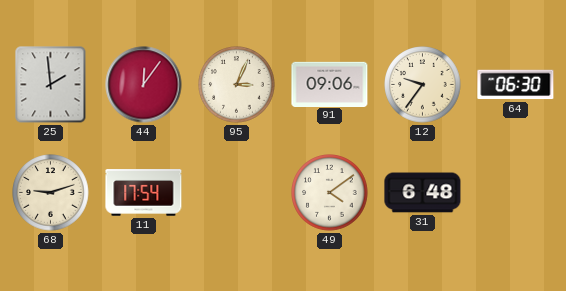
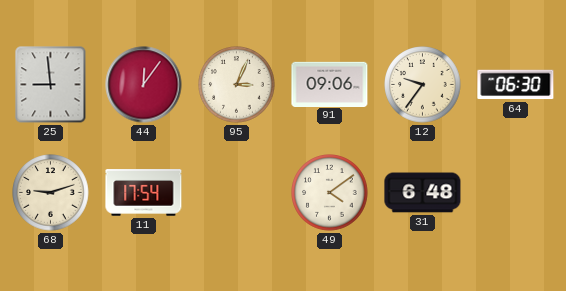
25: 1:59 -> 8:59
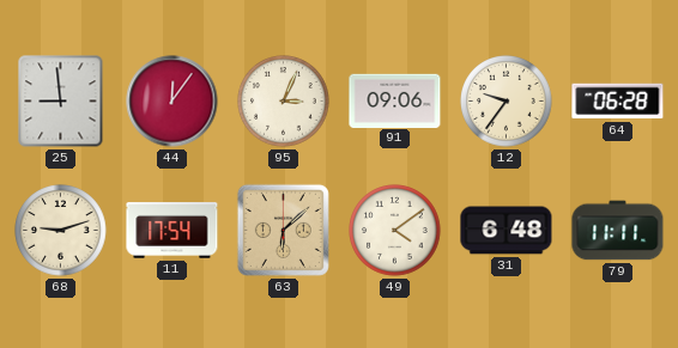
64: 06:30 -> 06:28
63: none -> 6:08
79: none -> 11:11
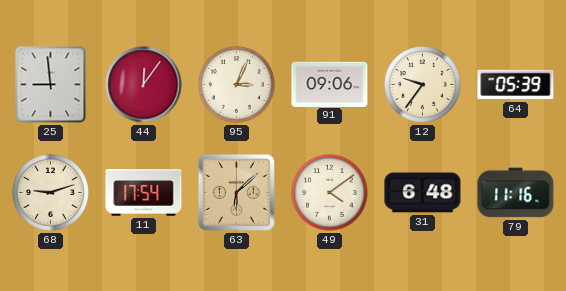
64: 06:28 -> 05:39
79: 11:11 -> 11:16
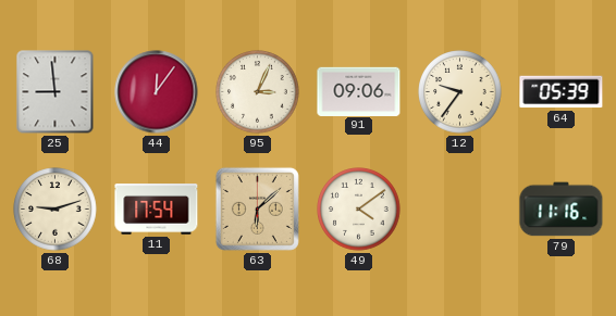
31: 6:48 -> none
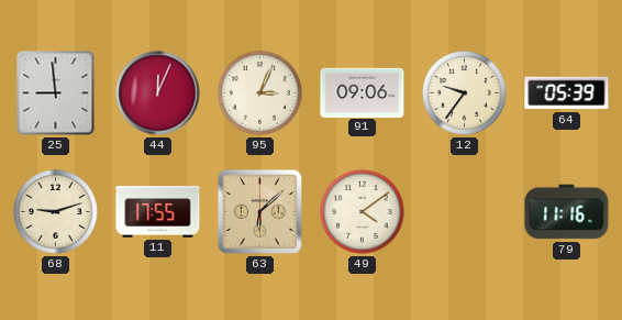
44: 12:06 -> 12:04
11: 17:54 -> 17:55
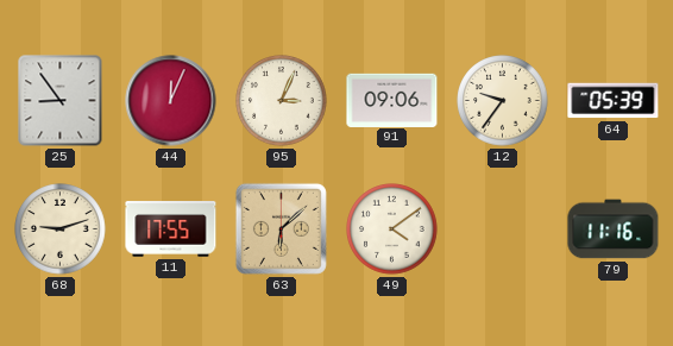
25: 8:59 -> 8:54
